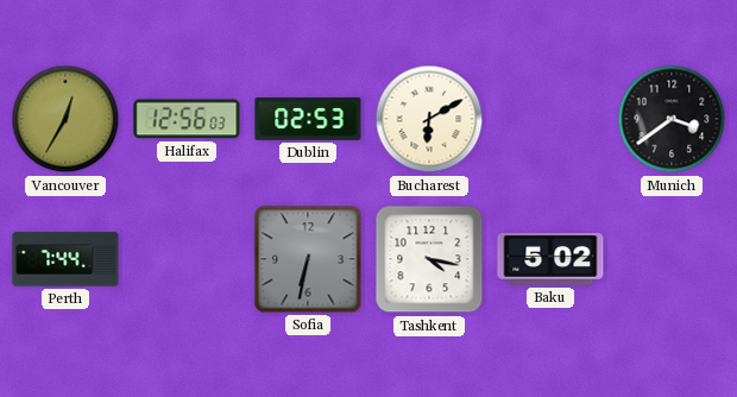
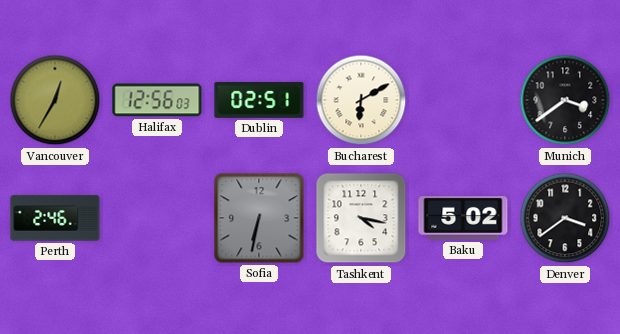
Dublin: 02:53 -> 02:51
Perth: 7:44 -> 2:46
Denver: none -> 3:39
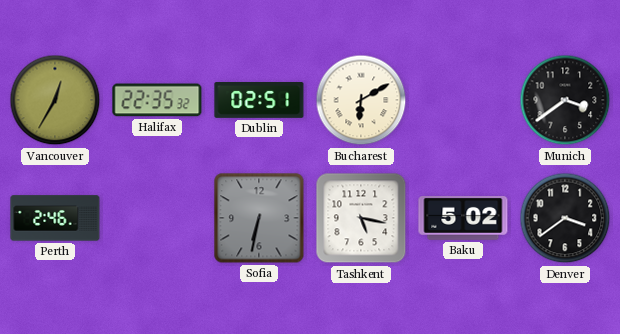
Halifax: 12:56 -> 22:35
Tashkent: 4:17 -> 5:17
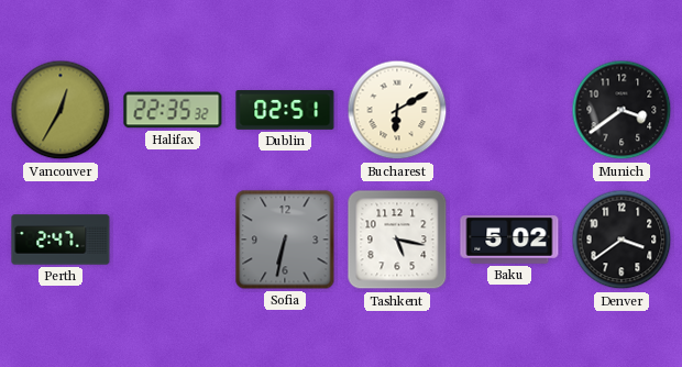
Perth: 2:46 -> 2:47
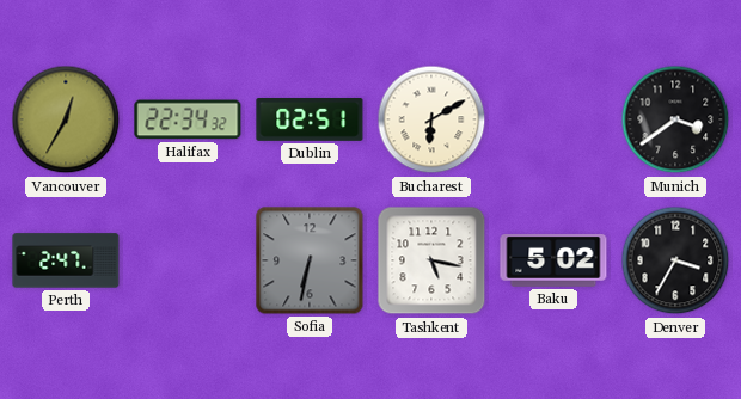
Halifax: 22:35 -> 22:34
Denver: 3:39 -> 3:35
